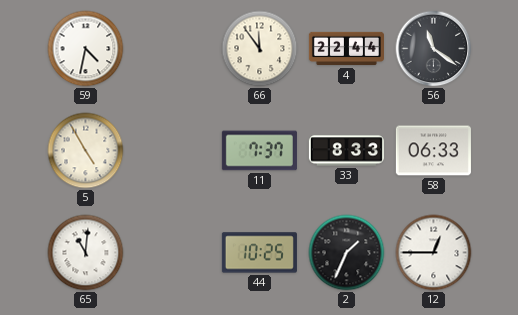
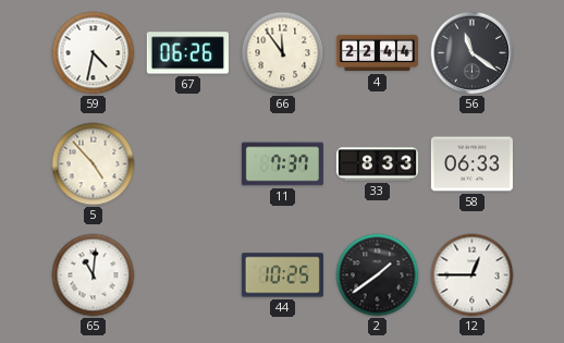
67: none -> 06:26
5: 4:55 -> 4:53
2: 1:34 -> 1:39
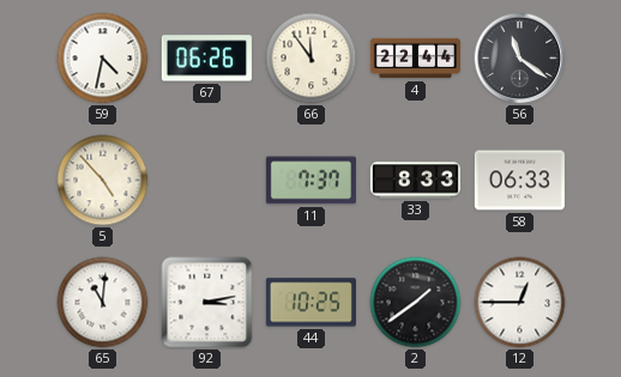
92: none -> 3:13
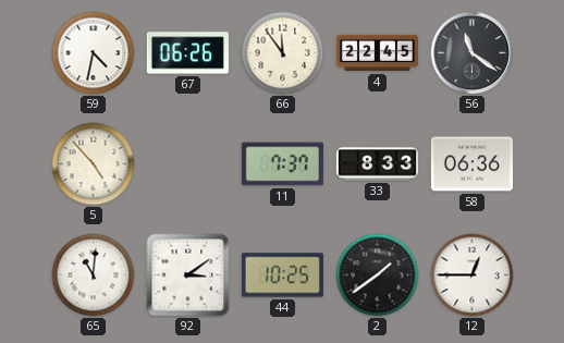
4: 22:44 -> 22:45
58: 06:33 -> 06:36
92: 3:13 -> 3:09
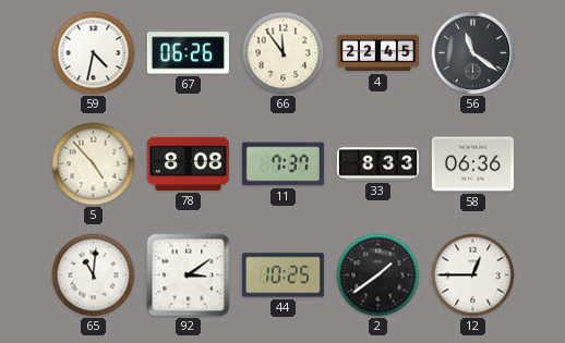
78: none -> 8:08
